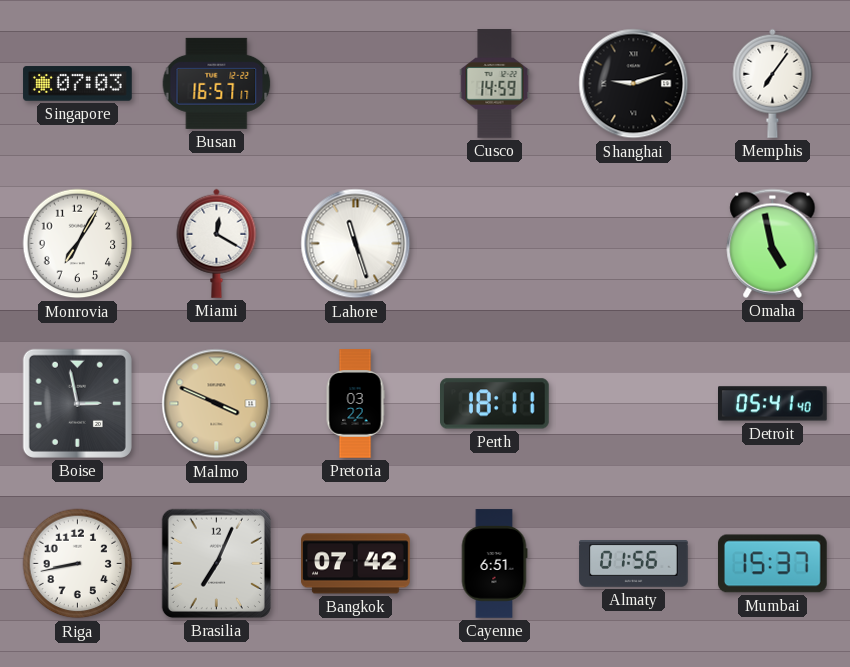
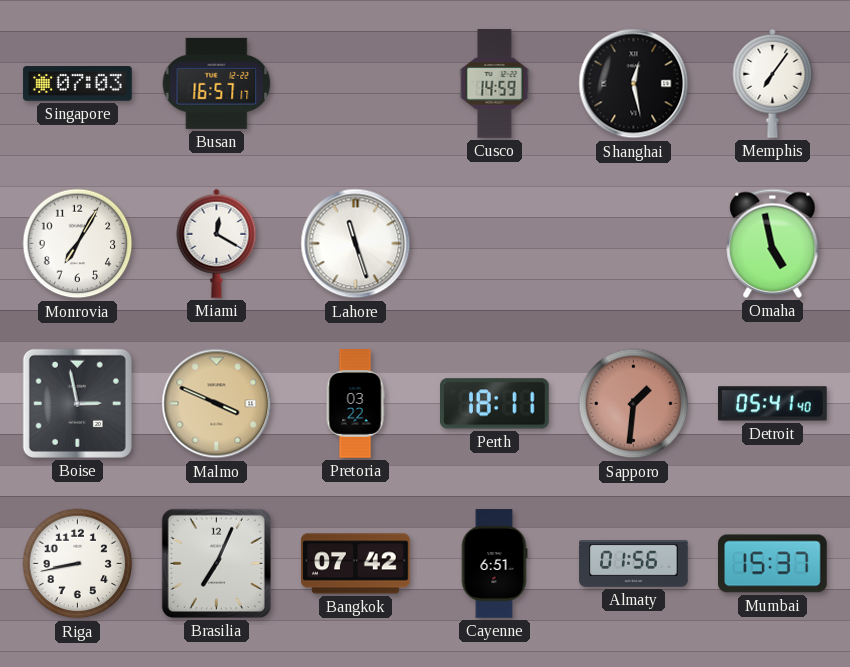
Shanghai: 9:12 -> 12:28
Sapporo: none -> 1:31
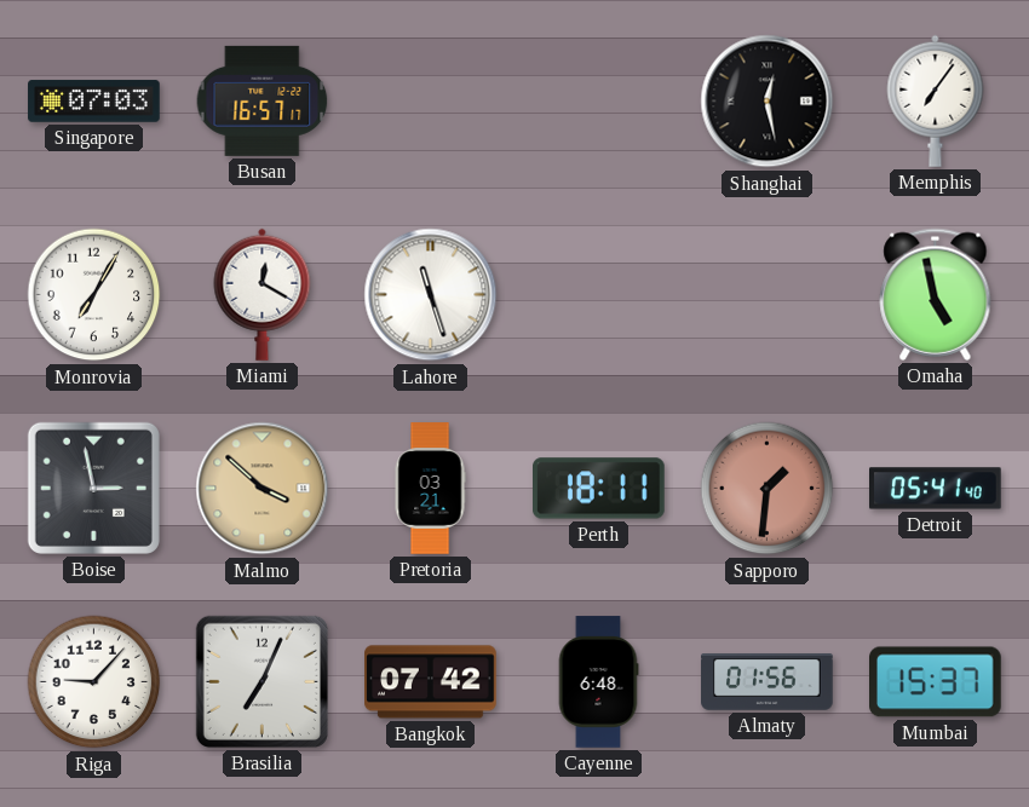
Cusco: 14:59 -> none
Malmo: 3:49 -> 3:52
Pretoria: 03:22 -> 03:21
Riga: 8:43 -> 9:07
Cayenne: 6:51 -> 6:48
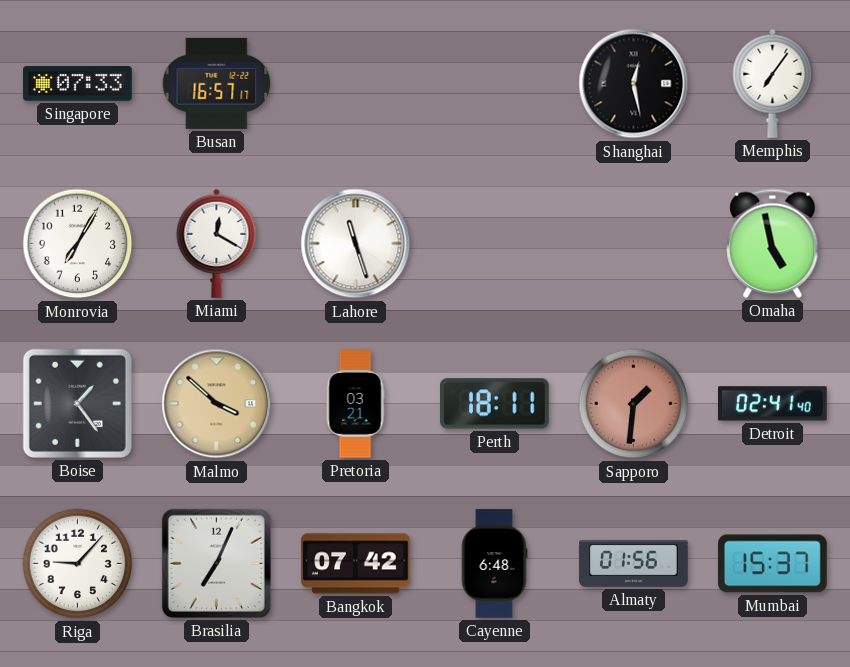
Singapore: 07:03 -> 07:33
Boise: 2:58 -> 1:24
Detroit: 05:41 -> 02:41
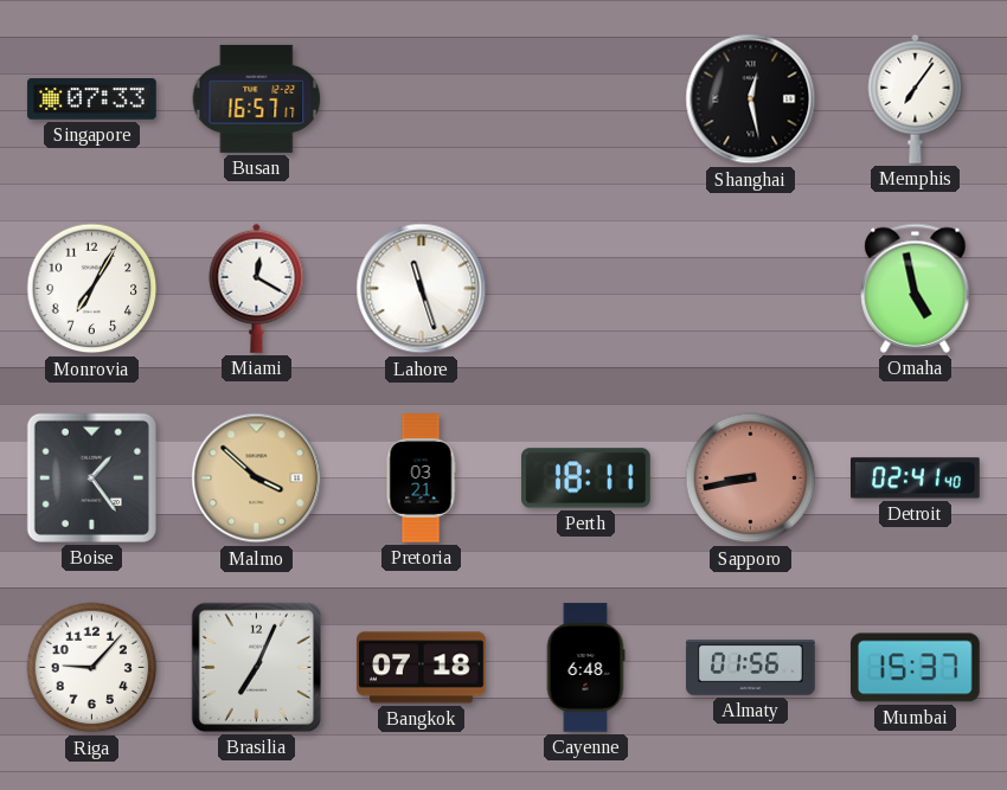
Sapporo: 1:31 -> 8:43
Bangkok: 07:42 -> 07:18
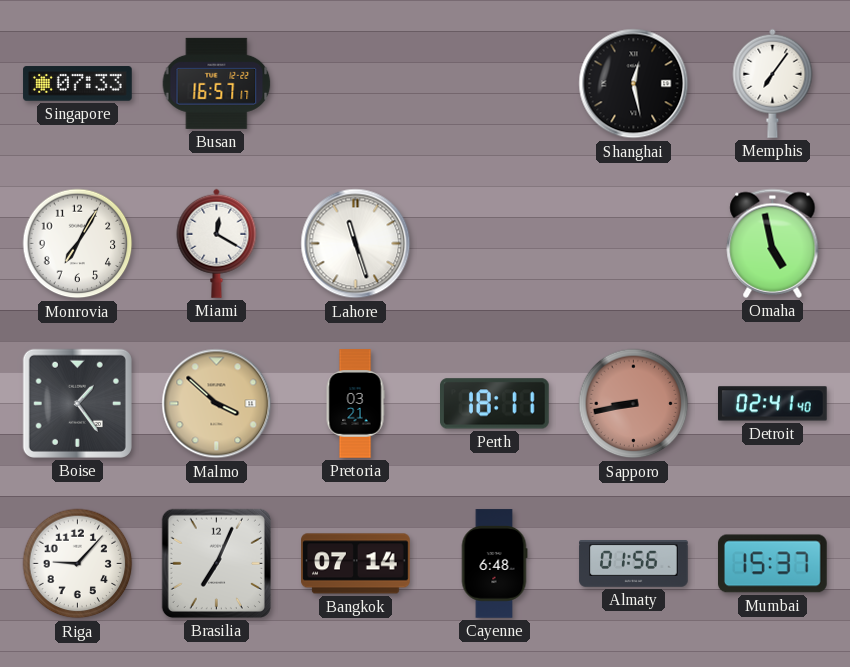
Bangkok: 07:18 -> 07:14
